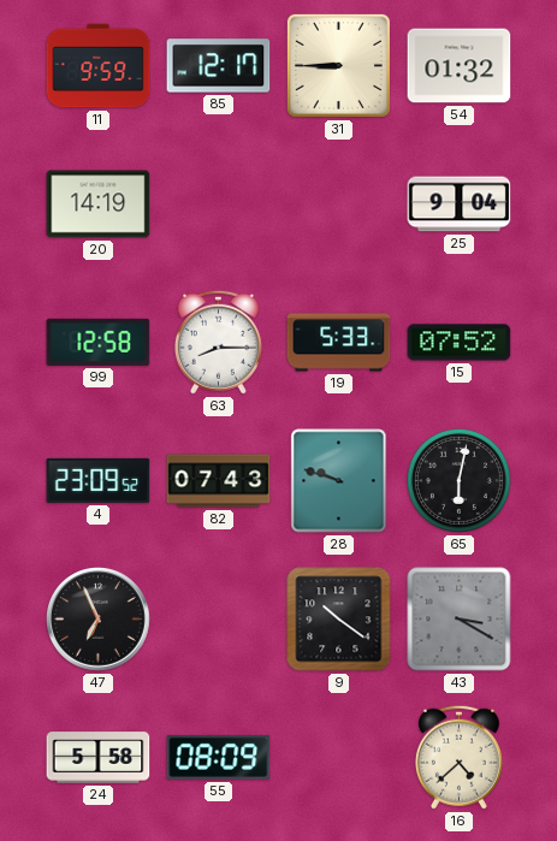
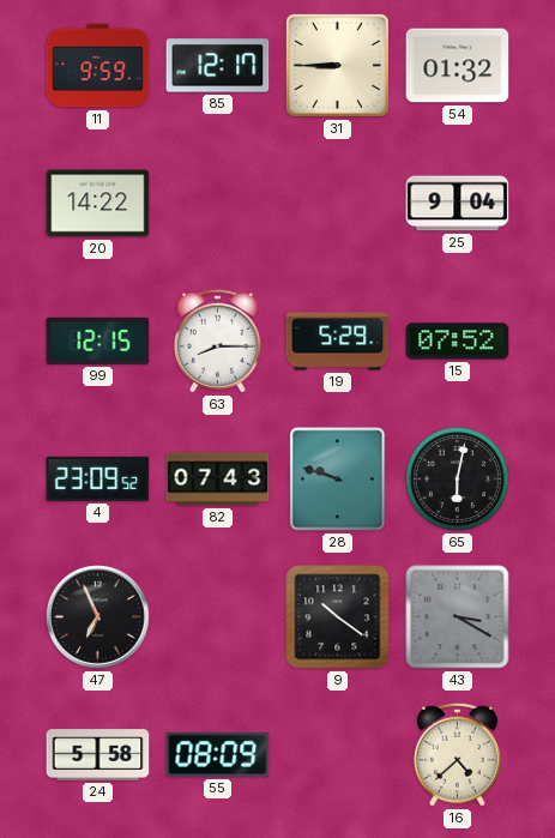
20: 14:19 -> 14:22
99: 12:58 -> 12:15
19: 5:33 -> 5:29
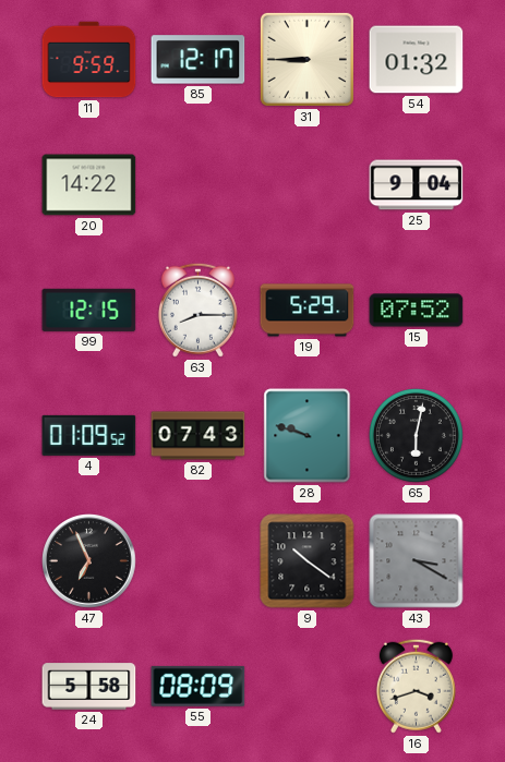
4: 23:09 -> 01:09
16: 4:38 -> 3:42
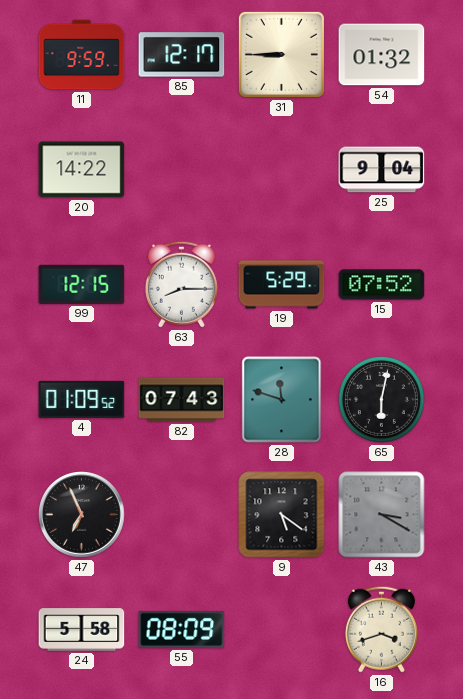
28: 9:48 -> 11:48
9: 10:21 -> 5:21
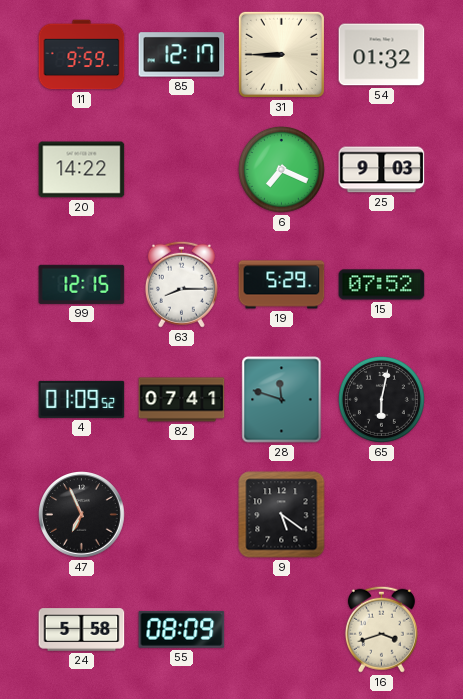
6: none -> 7:19
25: 9:04 -> 9:03
82: 07:43 -> 07:41
43: 3:20 -> none
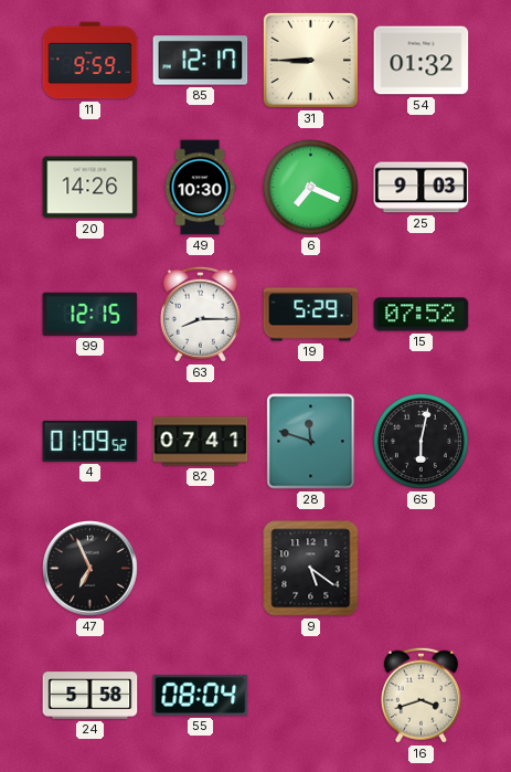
20: 14:22 -> 14:26
49: none -> 10:30
55: 08:09 -> 08:04
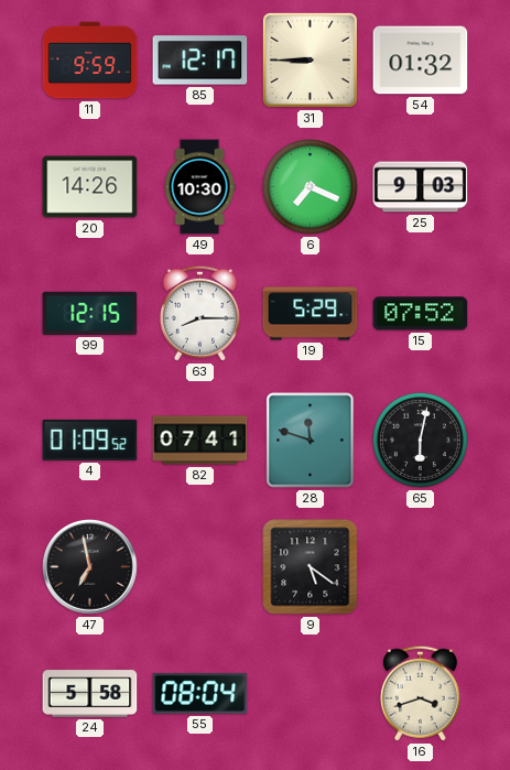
47: 6:56 -> 6:58
